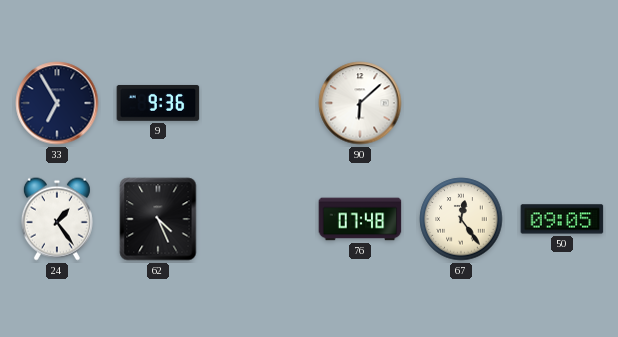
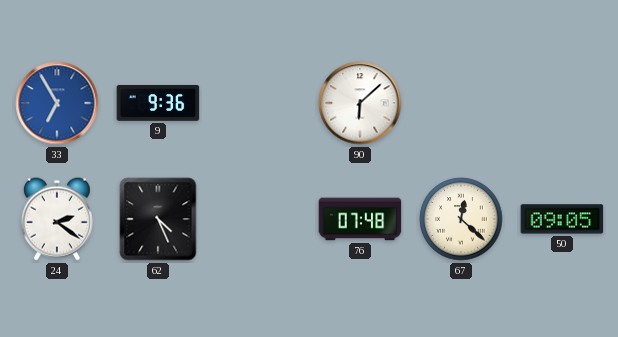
33 dial: navy -> blue
24: 1:24 -> 2:21
67: 12:24 -> 12:22
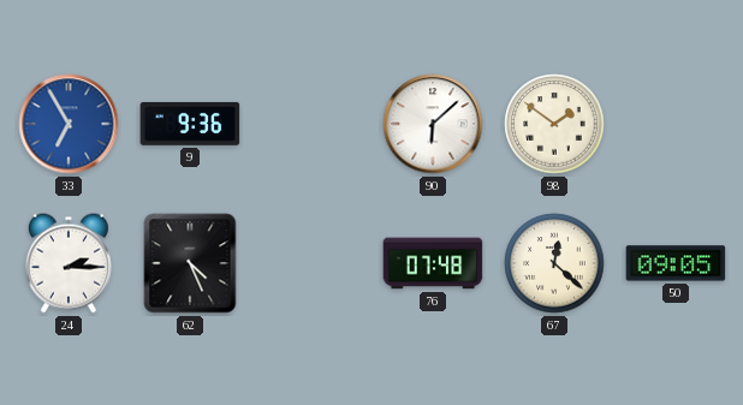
98: none -> 1:51
24: 2:21 -> 2:15
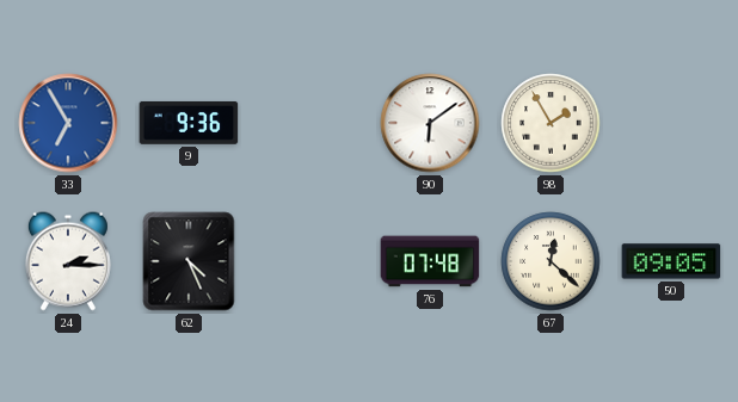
90: 6:08 -> 6:09
98: 1:51 -> 1:55
